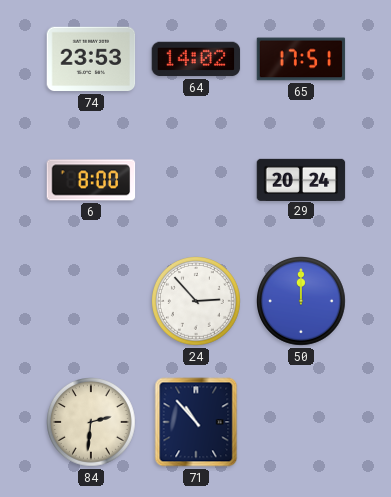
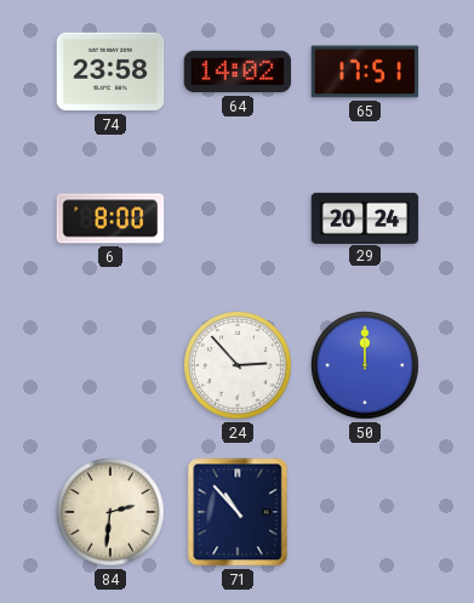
74: 23:53 -> 23:58
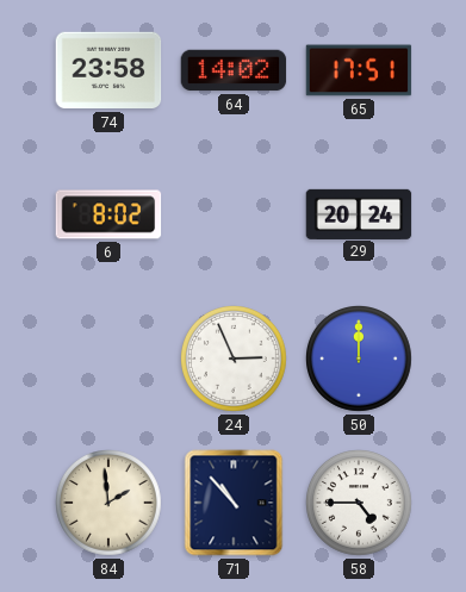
6: 8:00 -> 8:02
24: 2:53 -> 2:56
84: 2:31 -> 1:59
58: none -> 4:45
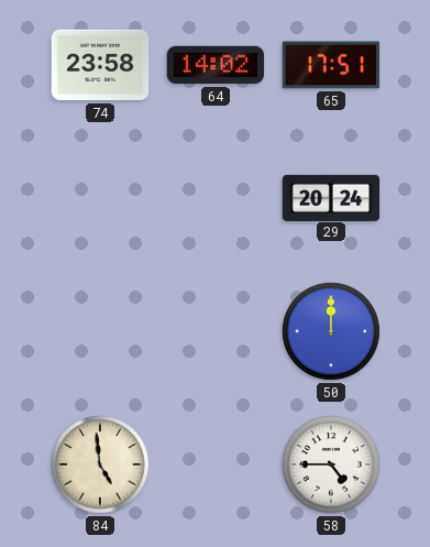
6: 8:02 -> none
24: 2:56 -> none
84: 1:59 -> 4:59
71: 10:53 -> none
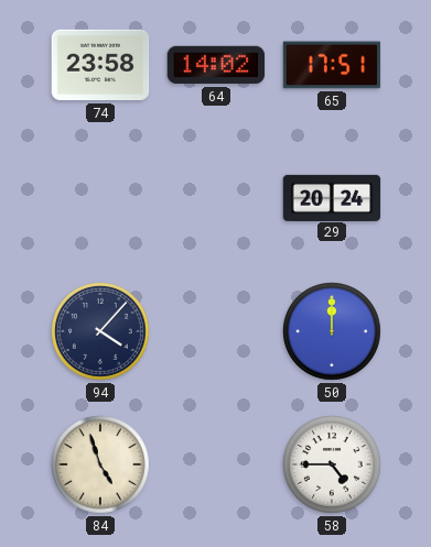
94: none -> 4:07
84: 4:59 -> 4:57
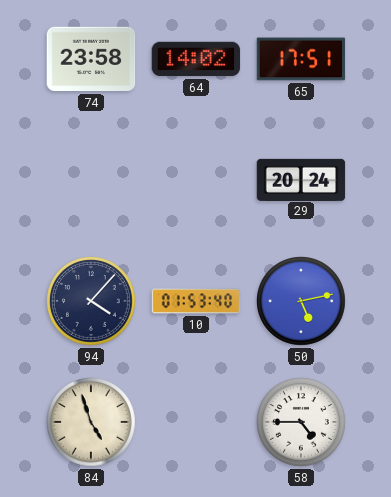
10: none -> 01:53
50: 12:00 -> 5:13
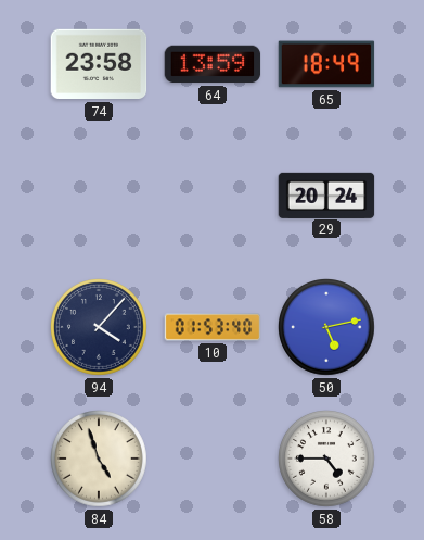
64: 14:02 -> 13:59
65: 17:51 -> 18:49
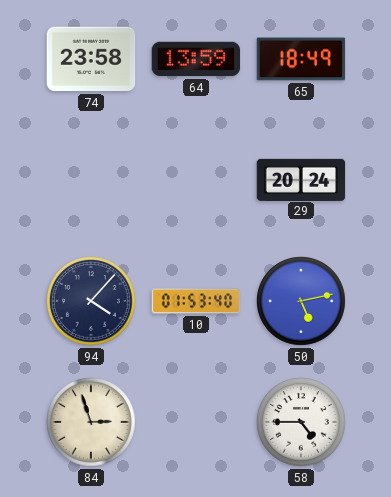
84: 4:57 -> 2:57
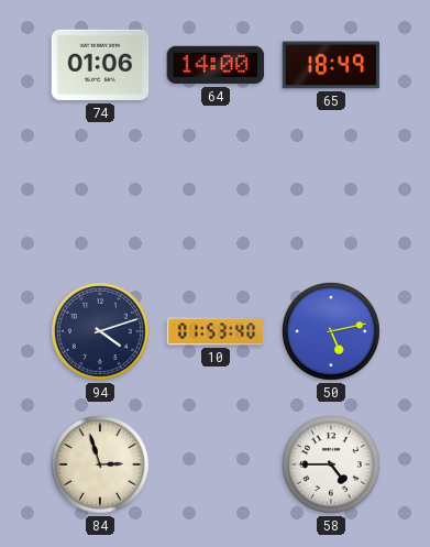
74: 23:58 -> 01:06
64: 13:59 -> 14:00
29: 20:24 -> none
94: 4:07 -> 4:12
